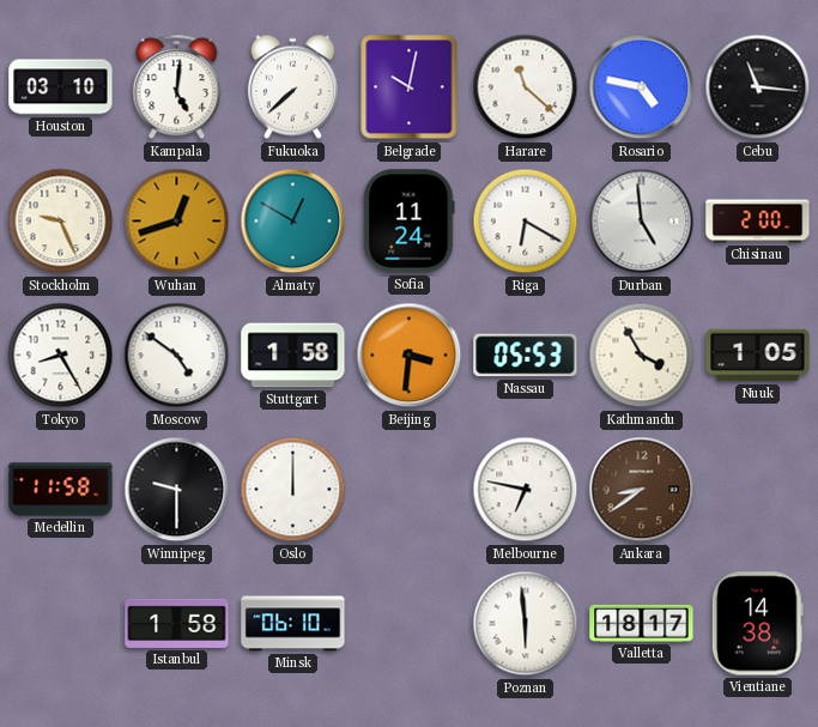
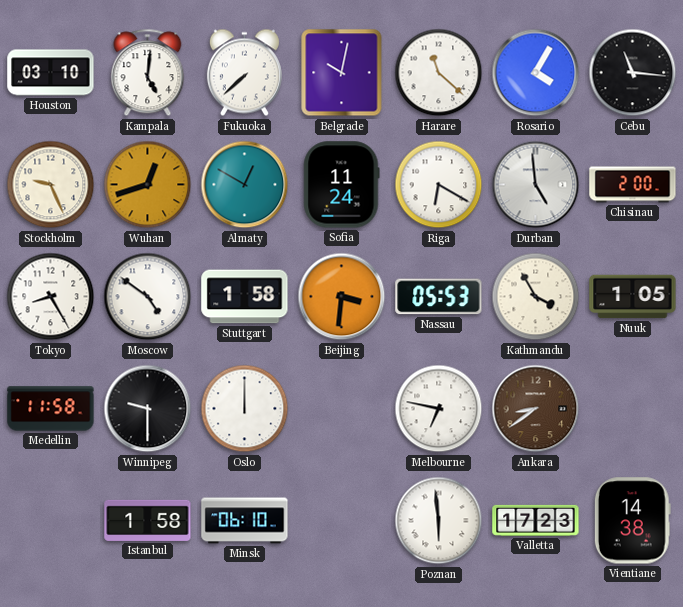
Rosario: 4:47 -> 4:05
Valletta: 18:17 -> 17:23
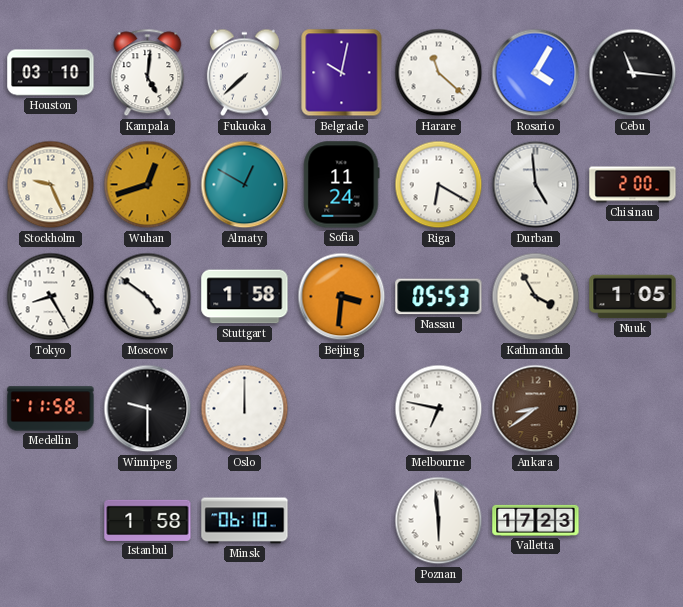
Vientiane: 14:38 -> none
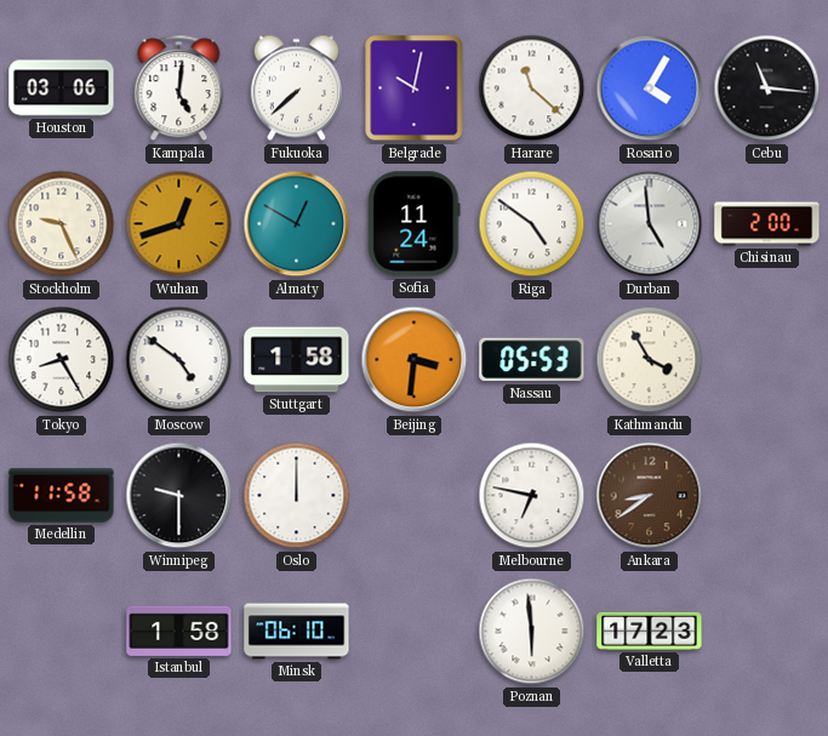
Houston: 03:10 -> 03:06
Riga: 6:20 -> 4:51
Nuuk: 1:05 -> none
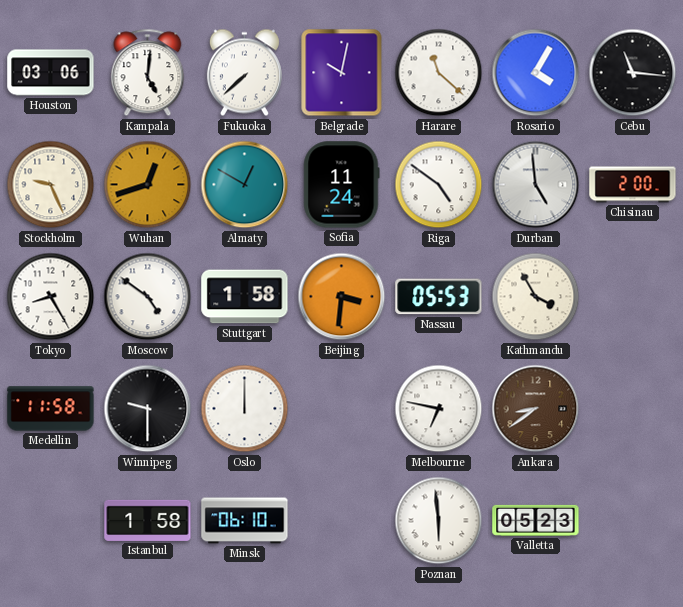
Valletta: 17:23 -> 05:23
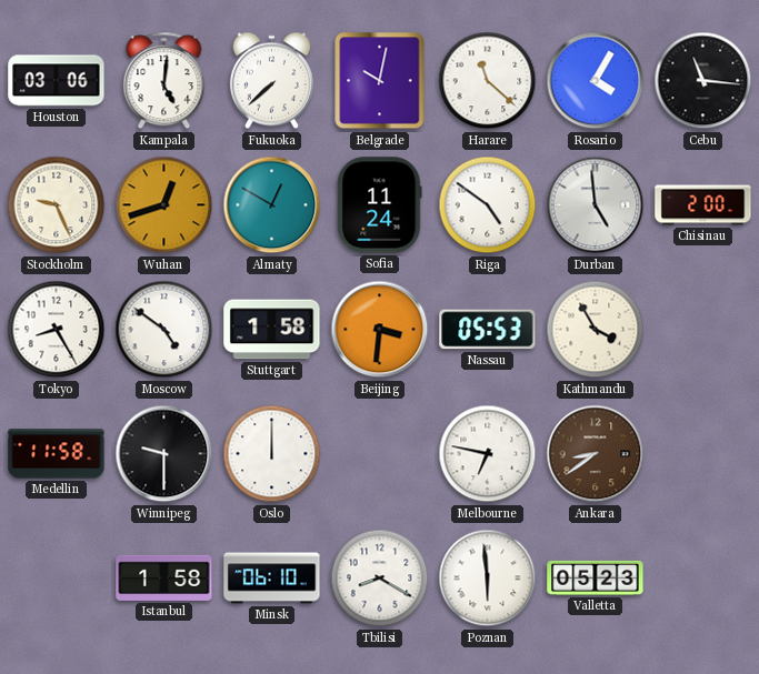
Tbilisi: none -> 8:20
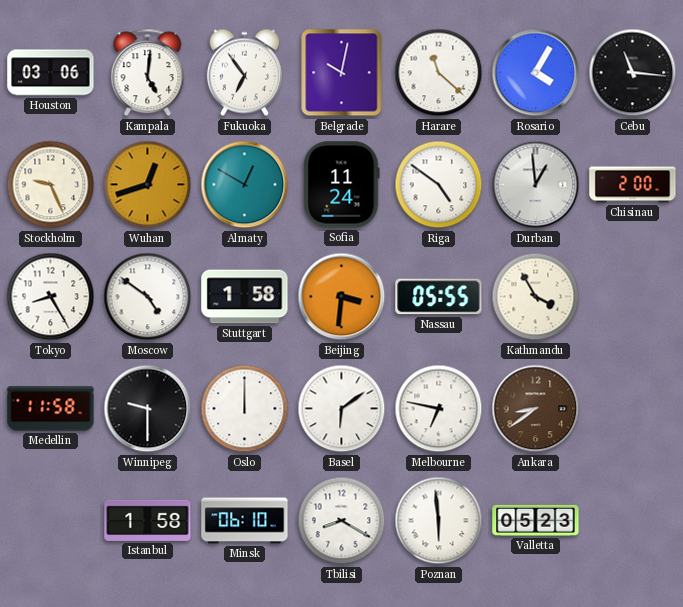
Fukuoka: 7:38 -> 6:54
Durban: 4:59 -> 12:59
Nassau: 05:53 -> 05:55
Basel: none -> 6:09
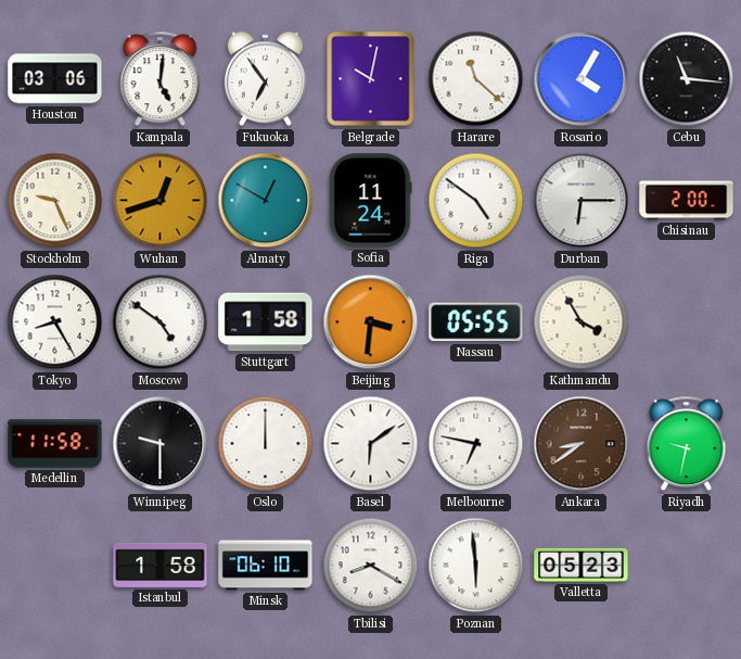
Durban: 12:59 -> 6:15
Riyadh: none -> 9:32
